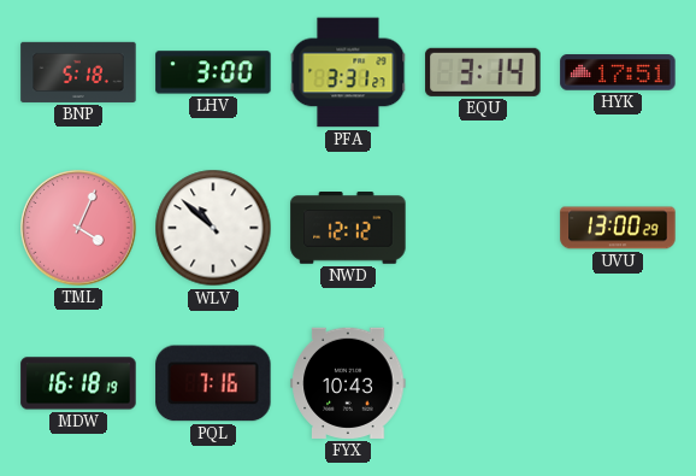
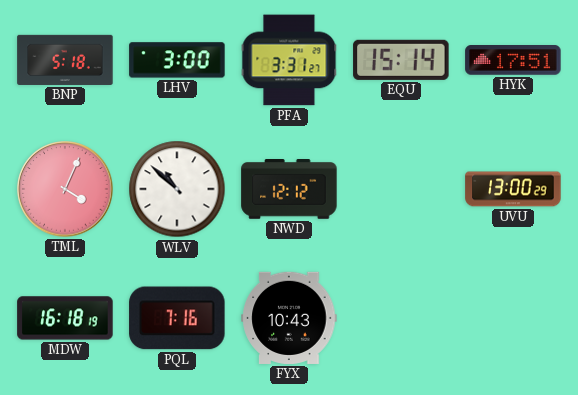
EQU: 3:14 -> 15:14
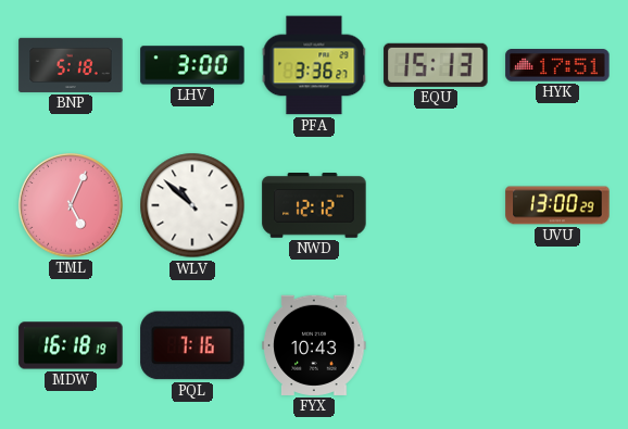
PFA: 3:31 -> 3:36
EQU: 15:14 -> 15:13
TML: 4:04 -> 5:04
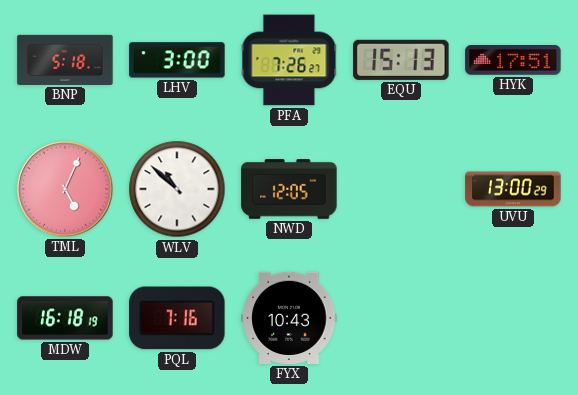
PFA: 3:36 -> 7:26
NWD: 12:12 -> 12:05
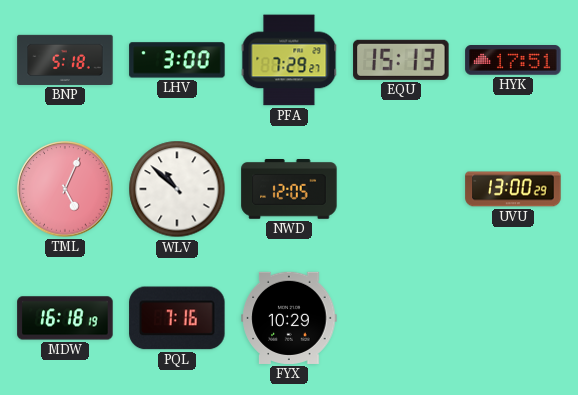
PFA: 7:26 -> 7:29
FYX: 10:43 -> 10:29
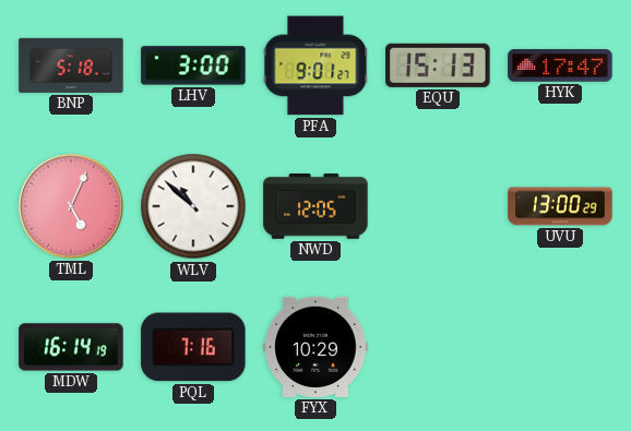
PFA: 7:29 -> 9:01
HYK: 17:51 -> 17:47
MDW: 16:18 -> 16:14
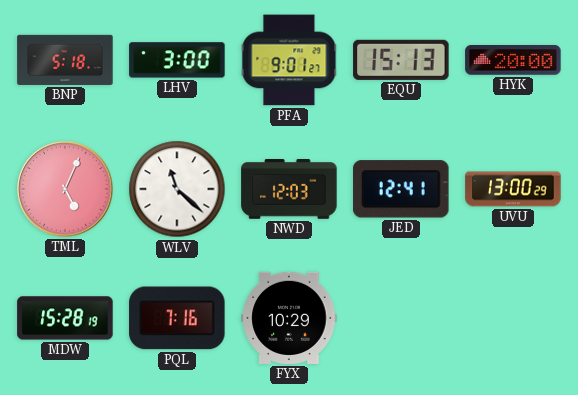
HYK: 17:47 -> 20:00
WLV: 10:52 -> 11:22
NWD: 12:05 -> 12:03
JED: none -> 12:41
MDW: 16:14 -> 15:28
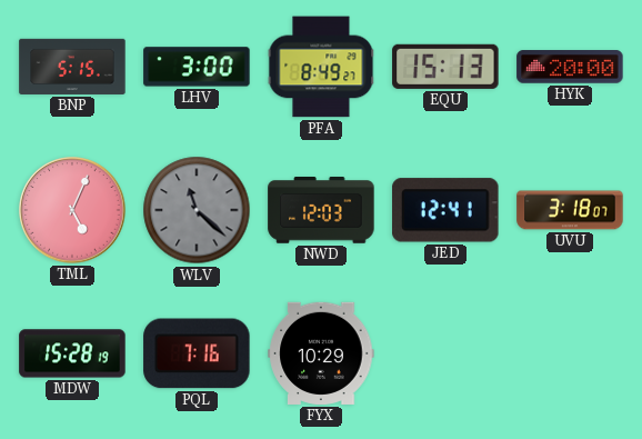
BNP: 5:18 -> 5:15
PFA: 9:01 -> 8:49
WLV dial: white -> grey
UVU: 13:00 -> 3:18
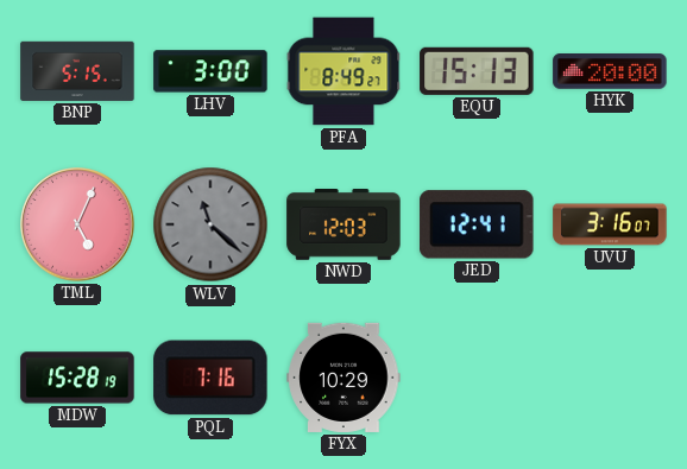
UVU: 3:18 -> 3:16
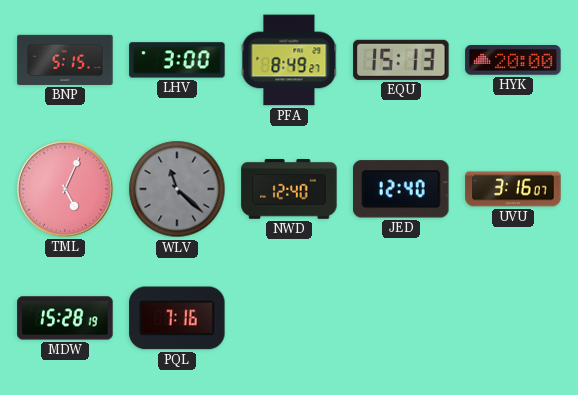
NWD: 12:03 -> 12:40
JED: 12:41 -> 12:40
FYX: 10:29 -> none
